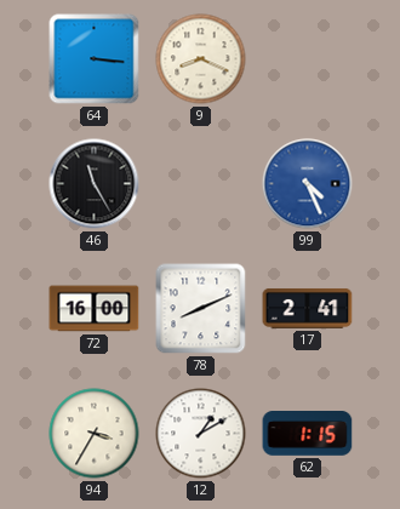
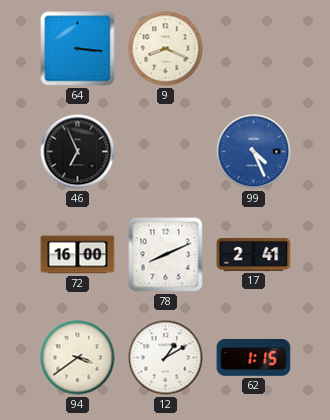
46: 11:25 -> 6:56
94: 3:35 -> 3:39
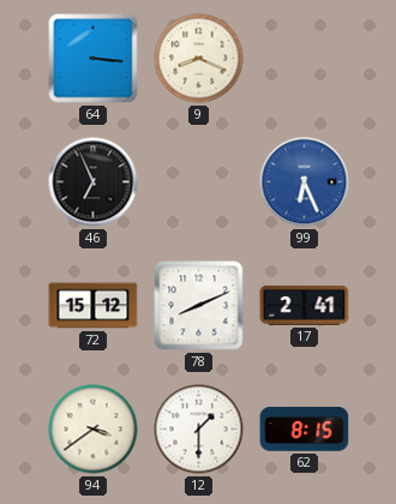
99: 4:26 -> 6:26
72: 16:00 -> 15:12
12: 1:10 -> 1:30
62: 1:15 -> 8:15
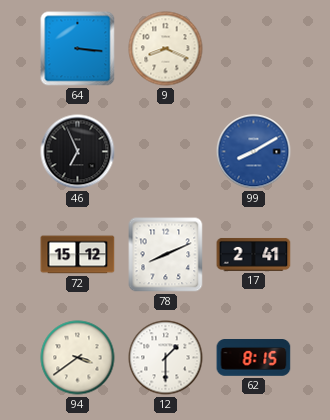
99: 6:26 -> 8:10
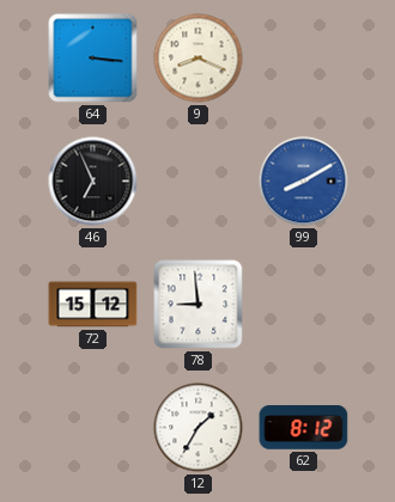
78: 8:11 -> 8:59
17: 2:41 -> none
94: 3:39 -> none
12: 1:30 -> 1:35
62: 8:15 -> 8:12
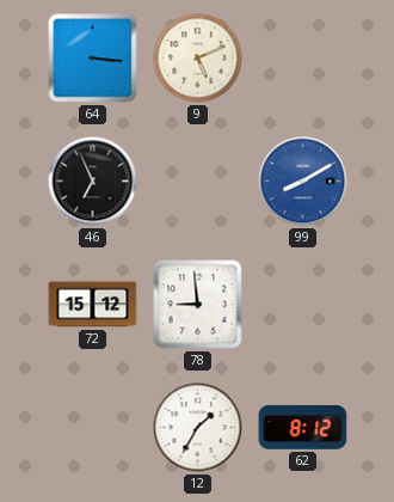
9: 8:19 -> 5:11
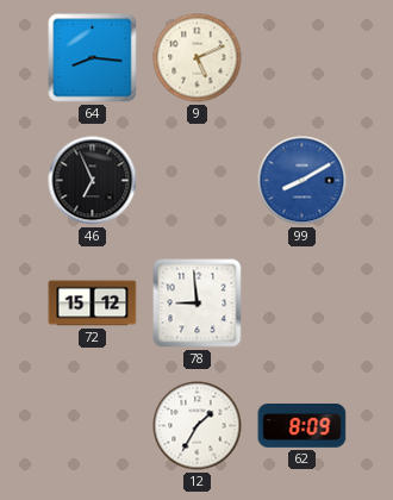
64: 3:16 -> 8:16
62: 8:12 -> 8:09
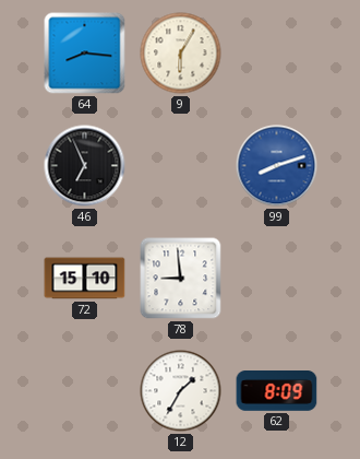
9: 5:11 -> 6:05
99: 8:10 -> 8:12
72: 15:12 -> 15:10
